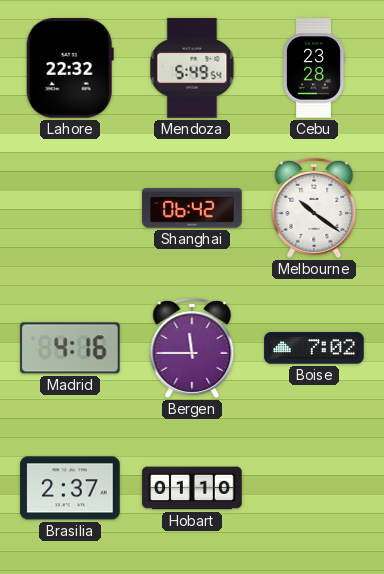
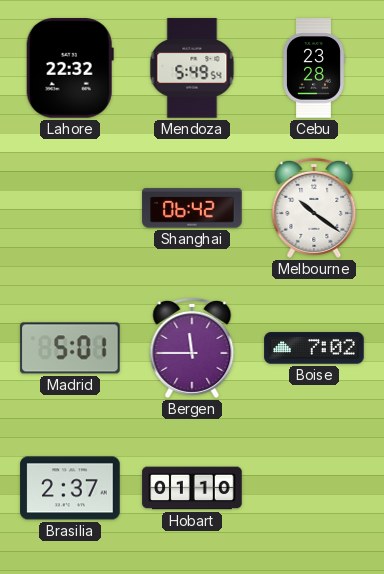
Madrid: 4:16 -> 5:01
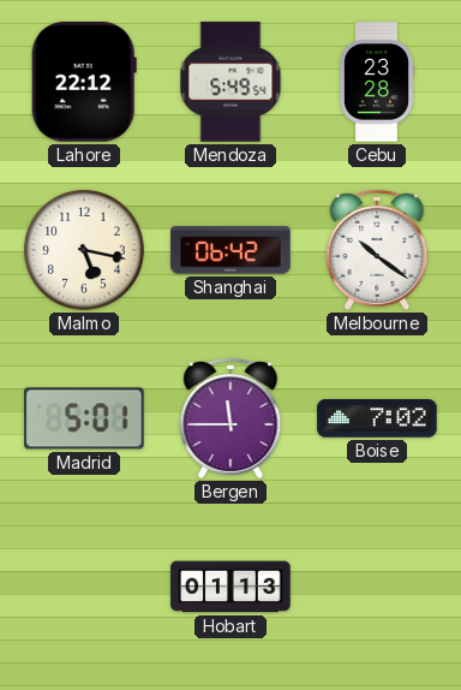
Lahore: 22:32 -> 22:12
Malmo: none -> 5:17
Brasilia: 2:37 -> none
Hobart: 01:10 -> 01:13
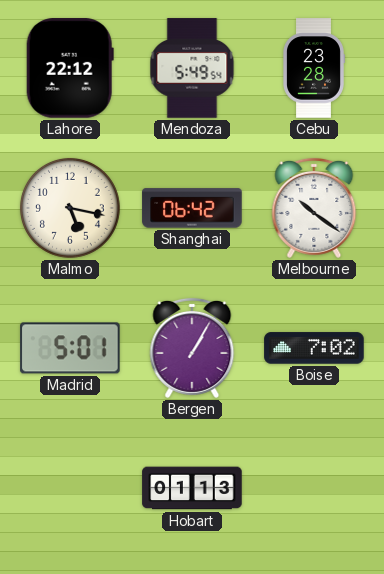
Bergen: 11:45 -> 1:05
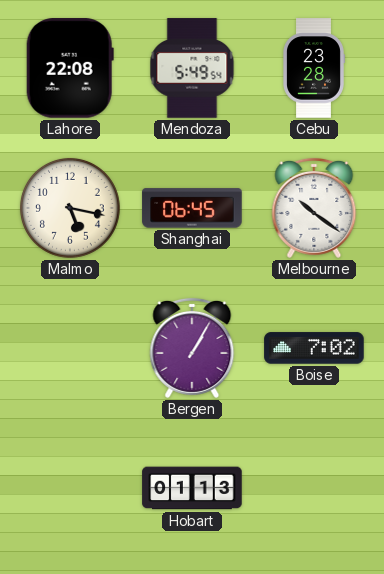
Lahore: 22:12 -> 22:08
Shanghai: 06:42 -> 06:45
Madrid: 5:01 -> none
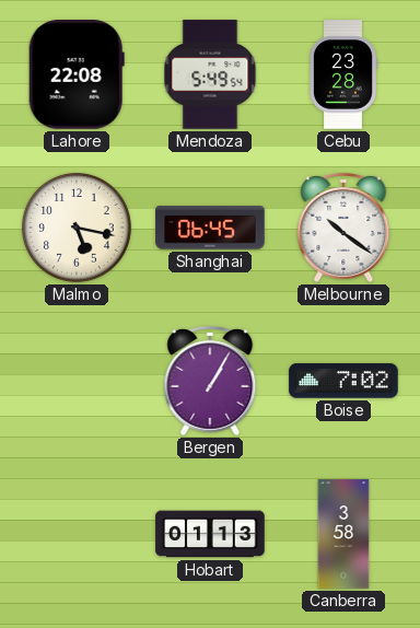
Canberra: none -> 3:58
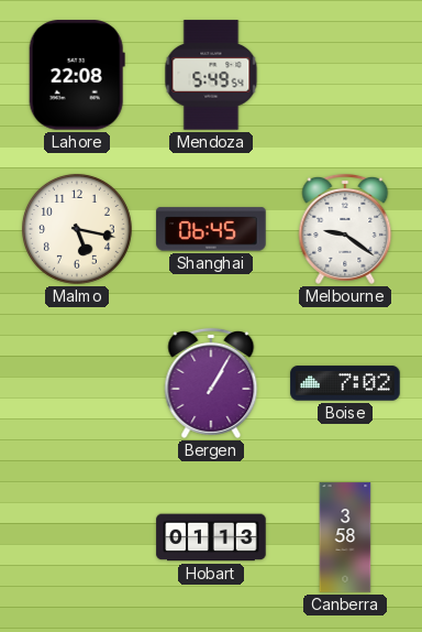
Cebu: 23:28 -> none
Melbourne: 10:21 -> 9:21
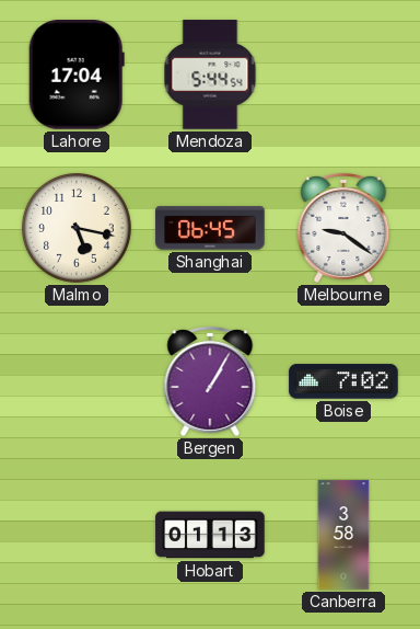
Lahore: 22:08 -> 17:04
Mendoza: 5:49 -> 5:44
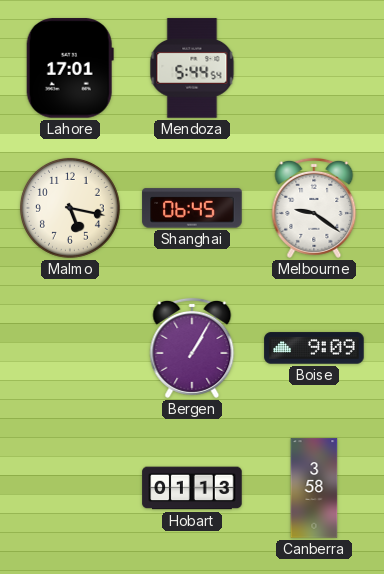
Lahore: 17:04 -> 17:01
Boise: 7:02 -> 9:09
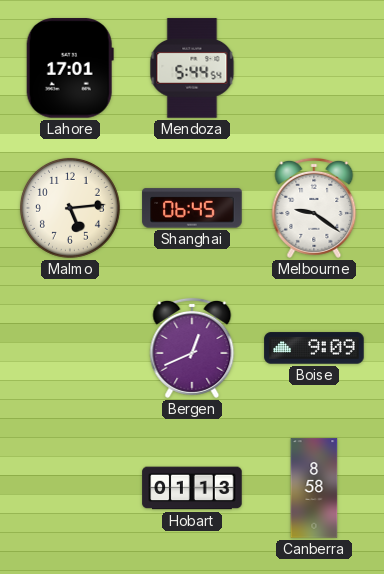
Malmo: 5:17 -> 5:14
Bergen: 1:05 -> 12:41
Canberra: 3:58 -> 8:58
